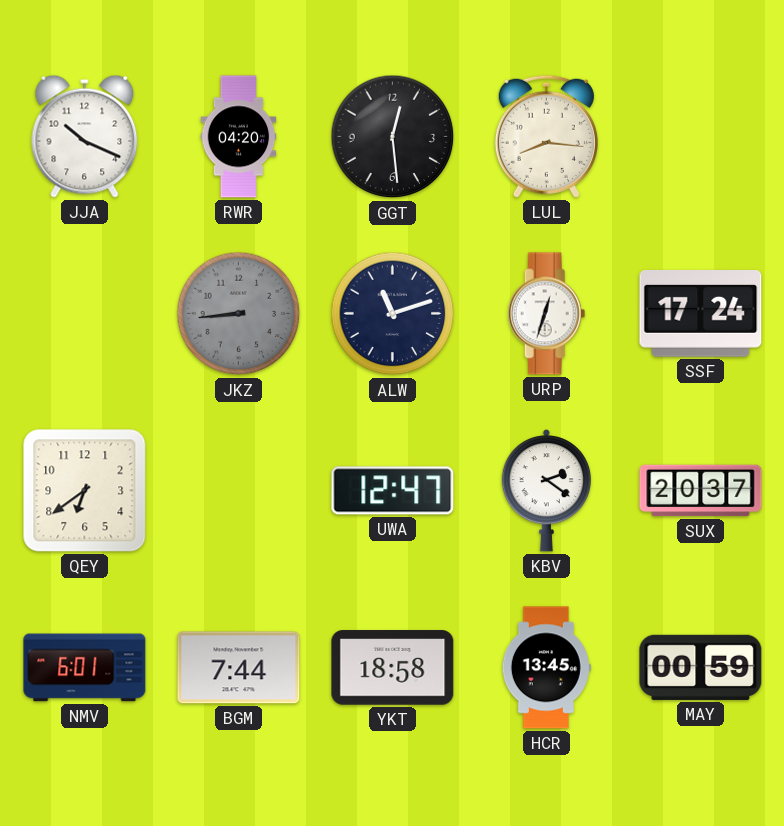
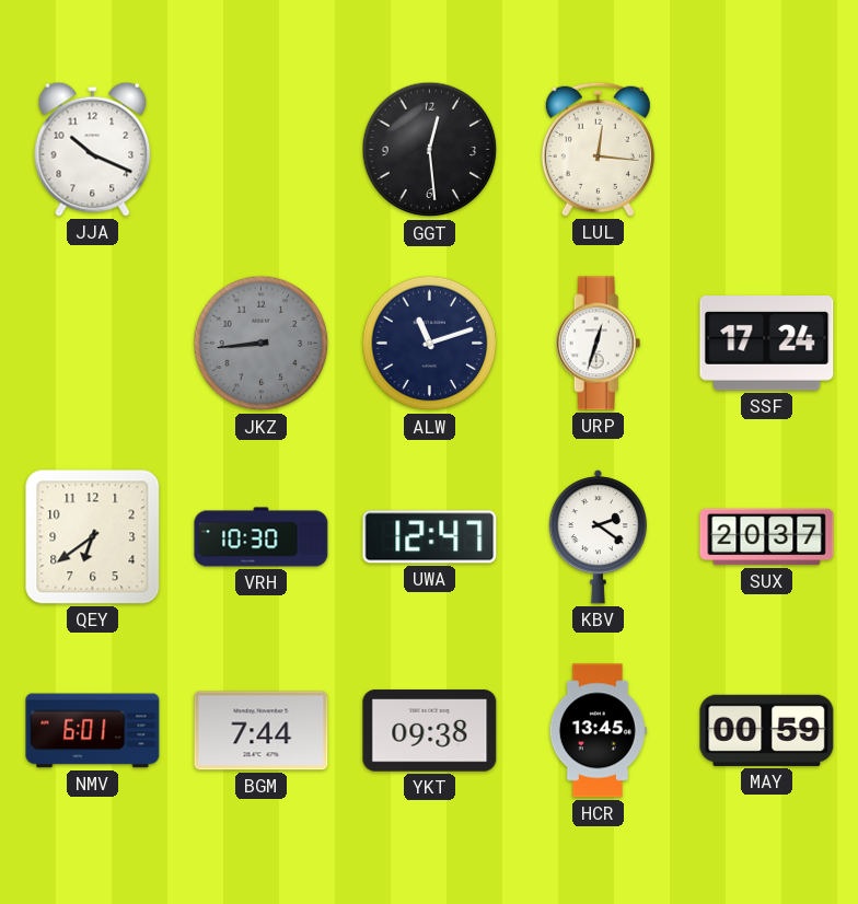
RWR: 04:20 -> none
LUL: 8:16 -> 12:16
VRH: none -> 10:30
YKT: 18:58 -> 09:38
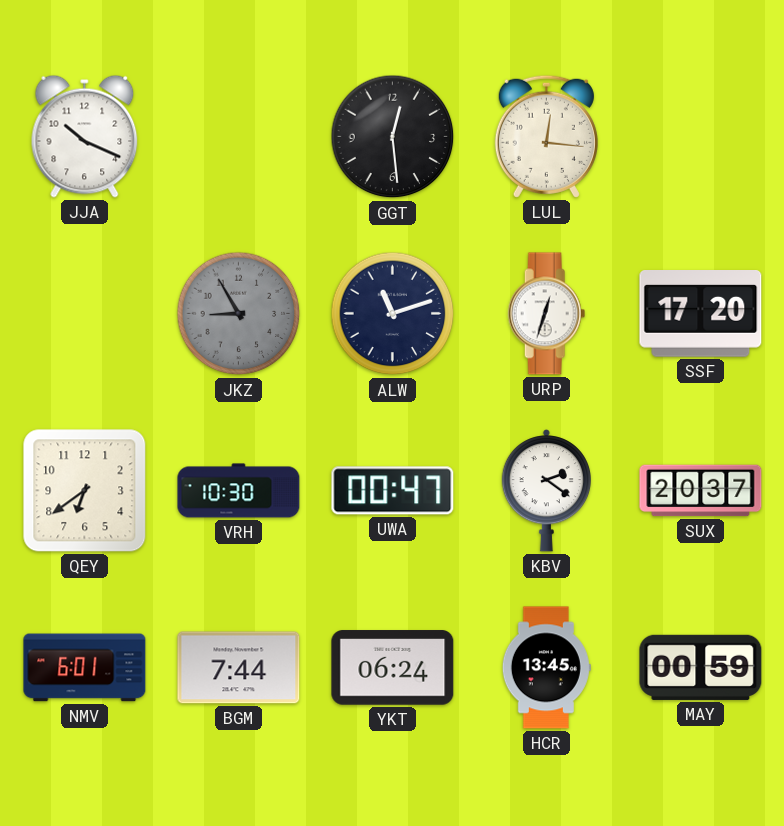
JKZ: 8:44 -> 8:55
SSF: 17:24 -> 17:20
UWA: 12:47 -> 00:47
YKT: 09:38 -> 06:24
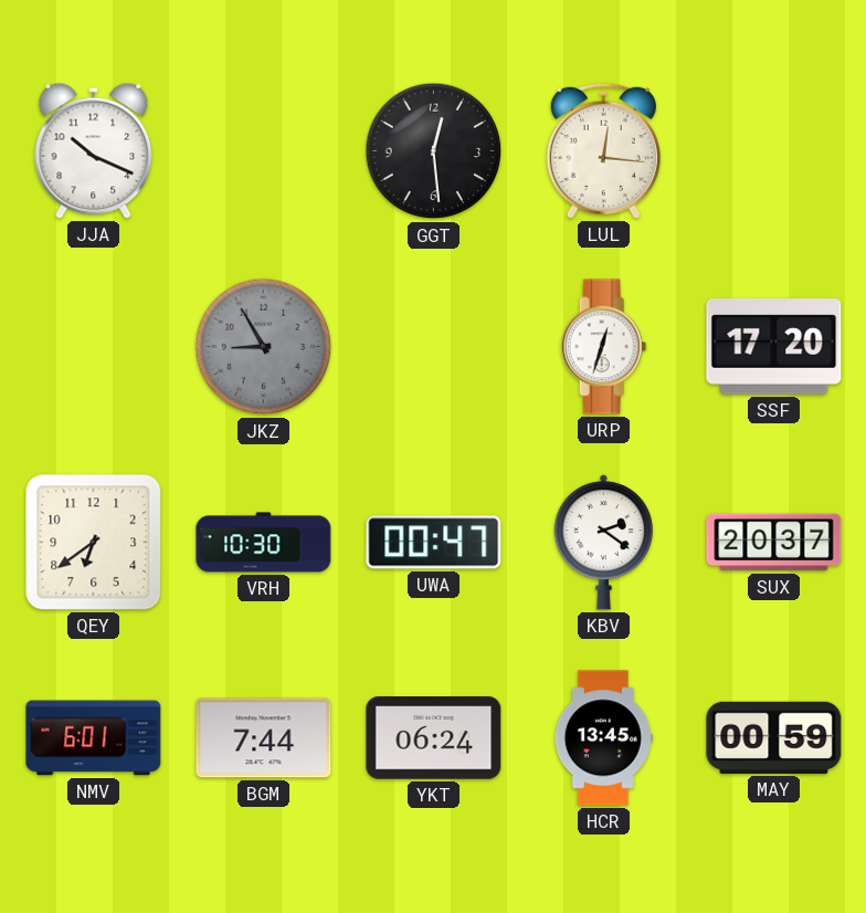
ALW: 11:12 -> none
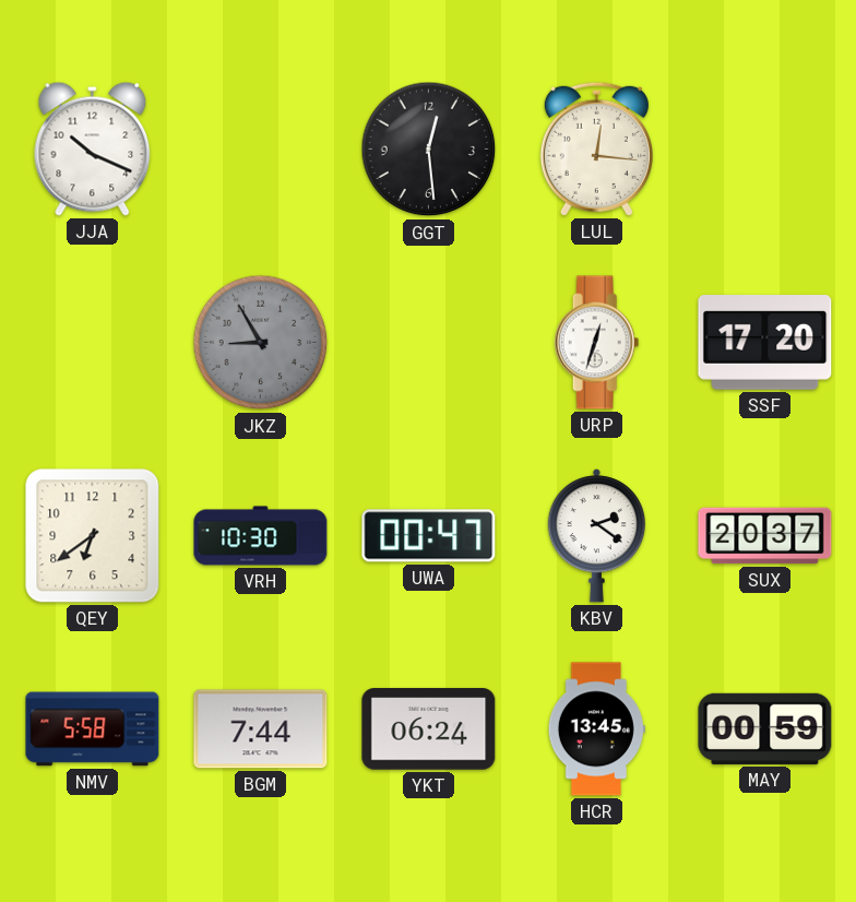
NMV: 6:01 -> 5:58
